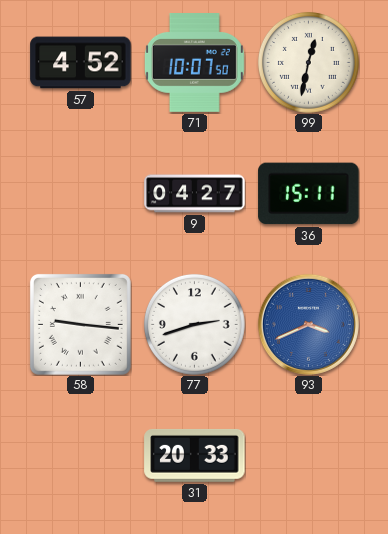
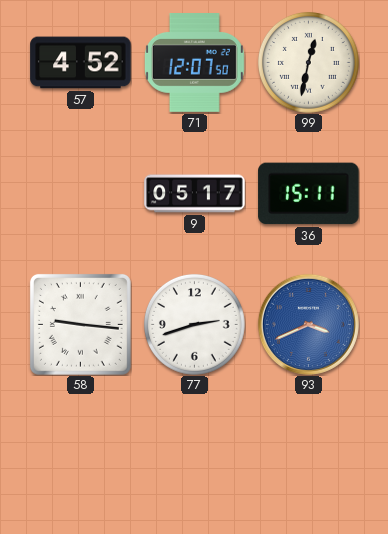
71: 10:07 -> 12:07
9: 04:27 -> 05:17
31: 20:33 -> none
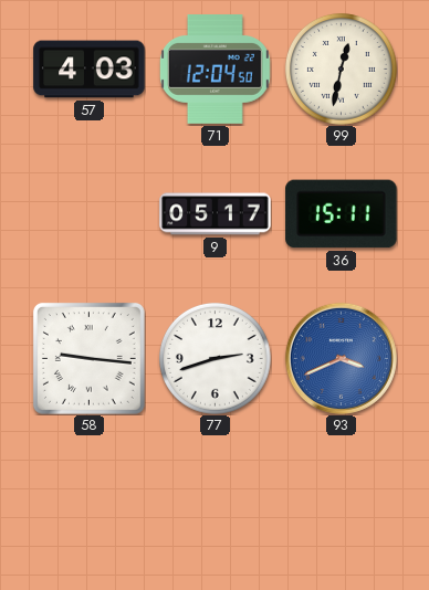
57: 4:52 -> 4:03
71: 12:07 -> 12:04
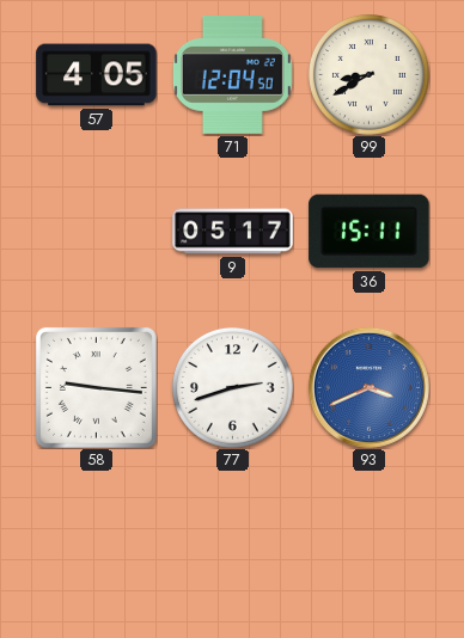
57: 4:03 -> 4:05
99: 12:32 -> 8:40
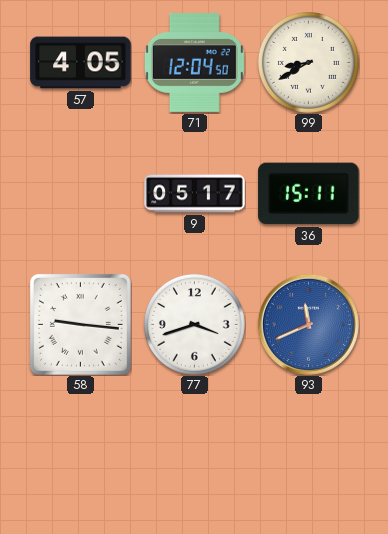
77: 2:42 -> 3:42
93: 3:41 -> 11:41
